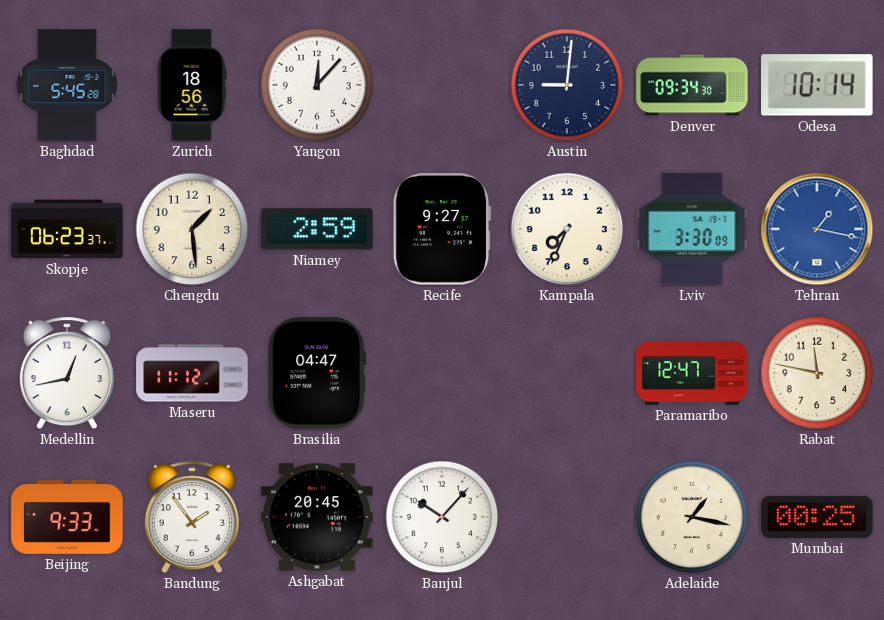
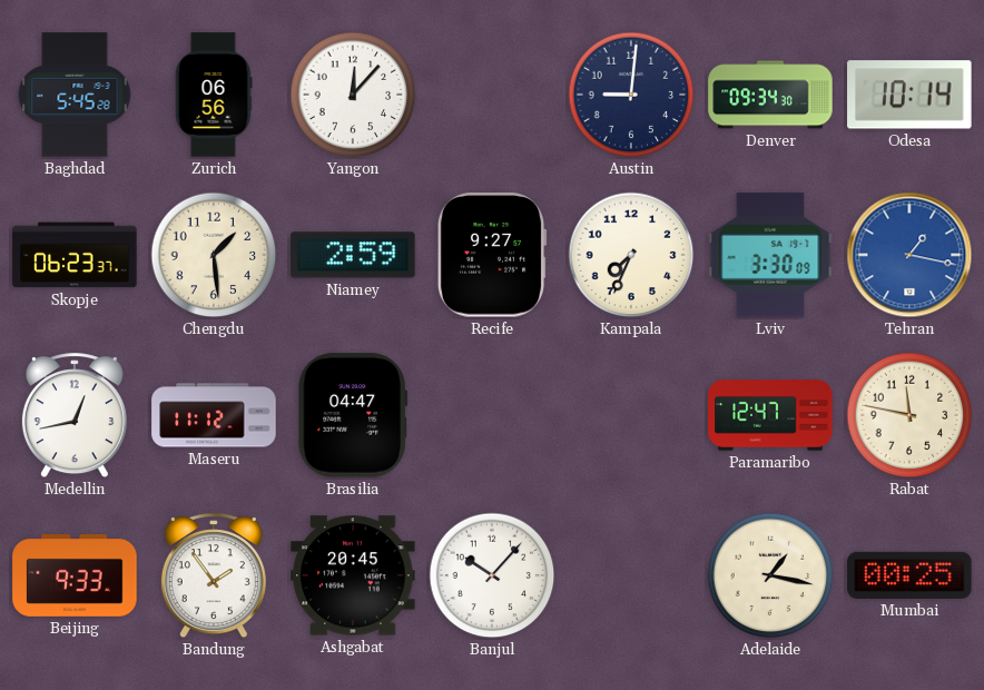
Zurich: 18:56 -> 06:56
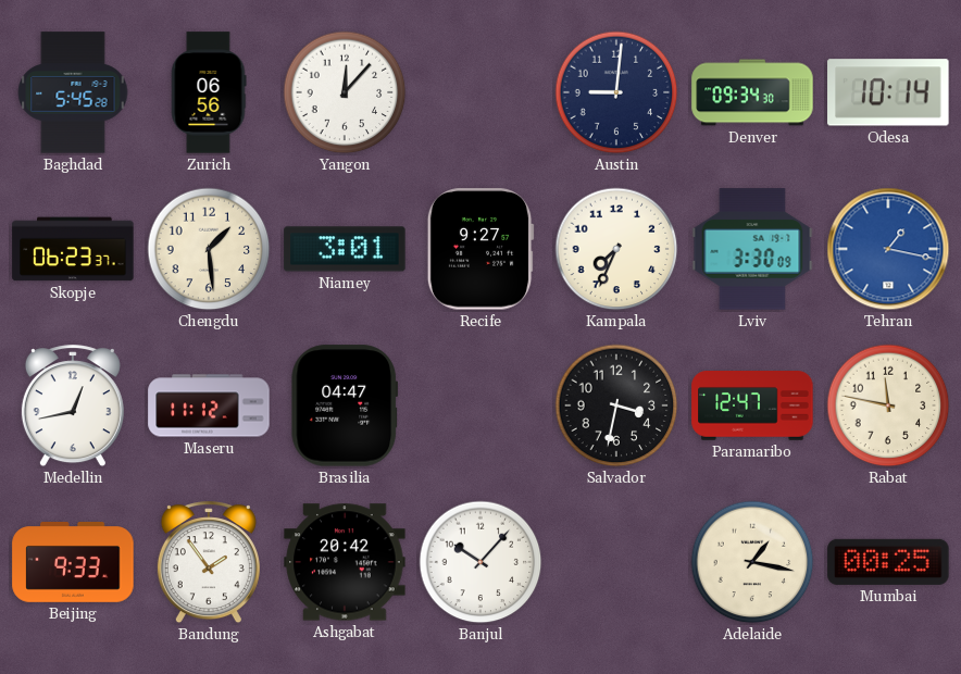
Niamey: 2:59 -> 3:01
Salvador: none -> 3:32
Ashgabat: 20:45 -> 20:42
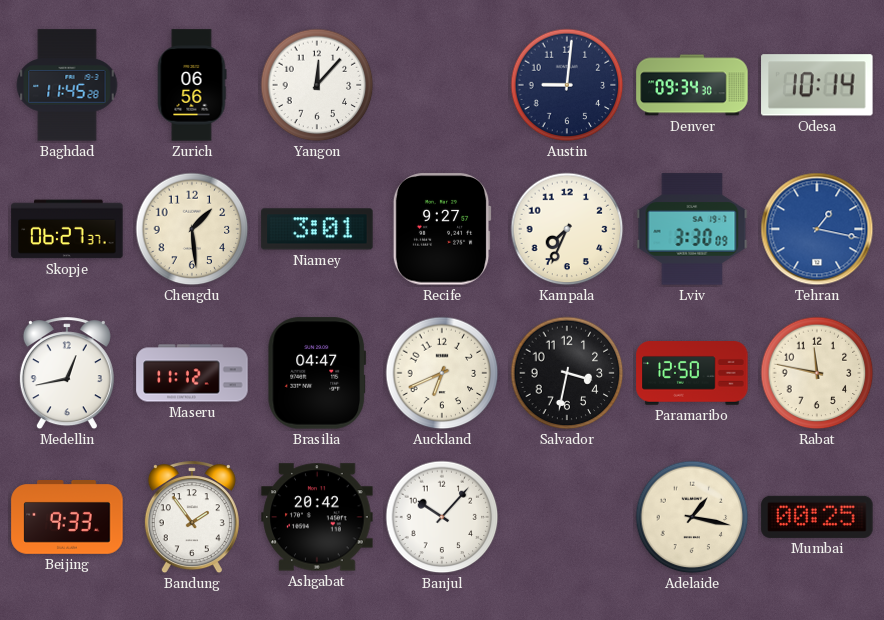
Baghdad: 5:45 -> 11:45
Skopje: 06:23 -> 06:27
Auckland: none -> 6:41
Paramaribo: 12:47 -> 12:50
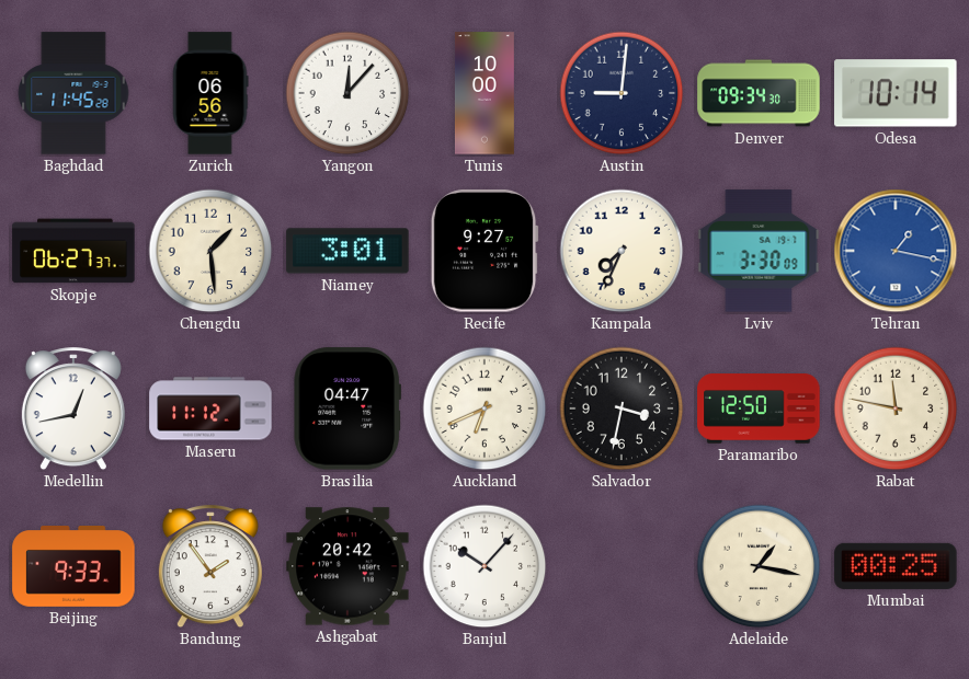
Tunis: none -> 10:00
